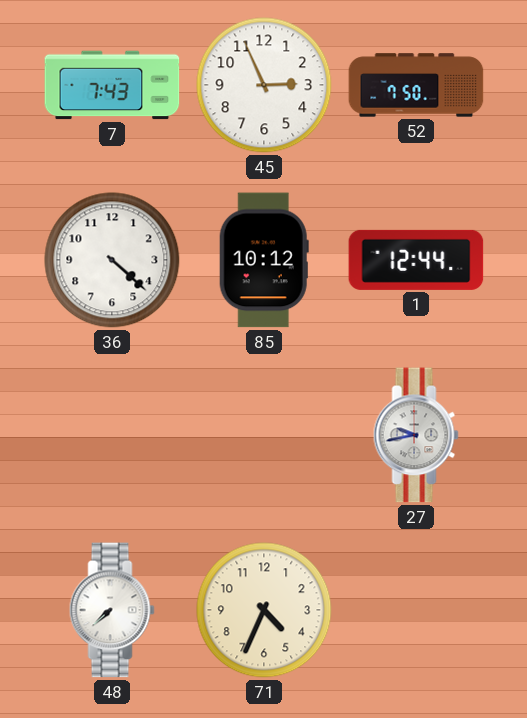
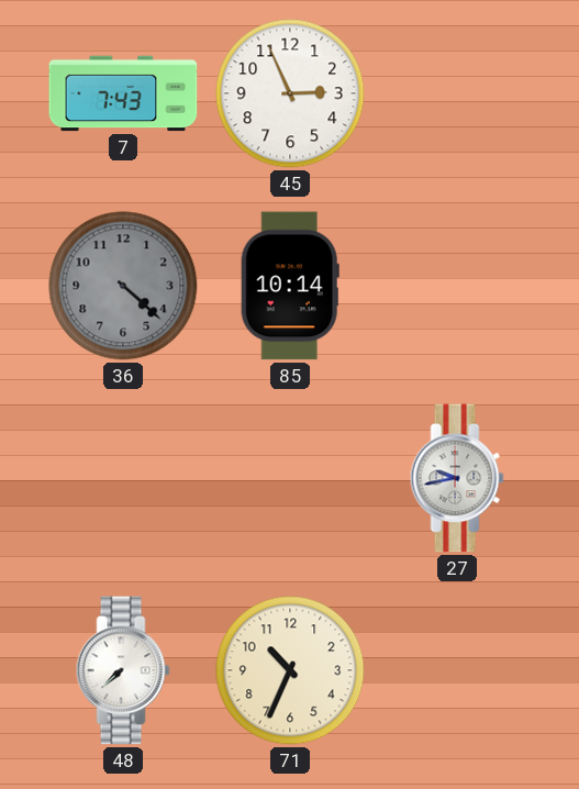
52: 7:50 -> none
36 dial: white -> grey
85: 10:12 -> 10:14
1: 12:44 -> none
71: 4:34 -> 10:34
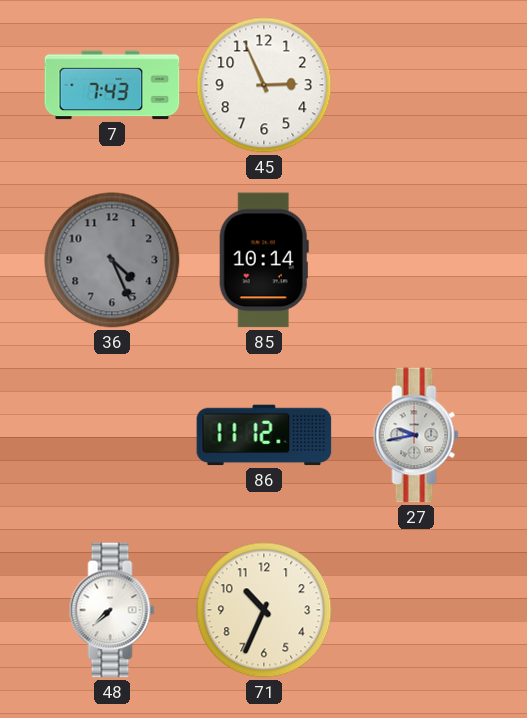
36: 4:22 -> 4:26
86: none -> 11:12
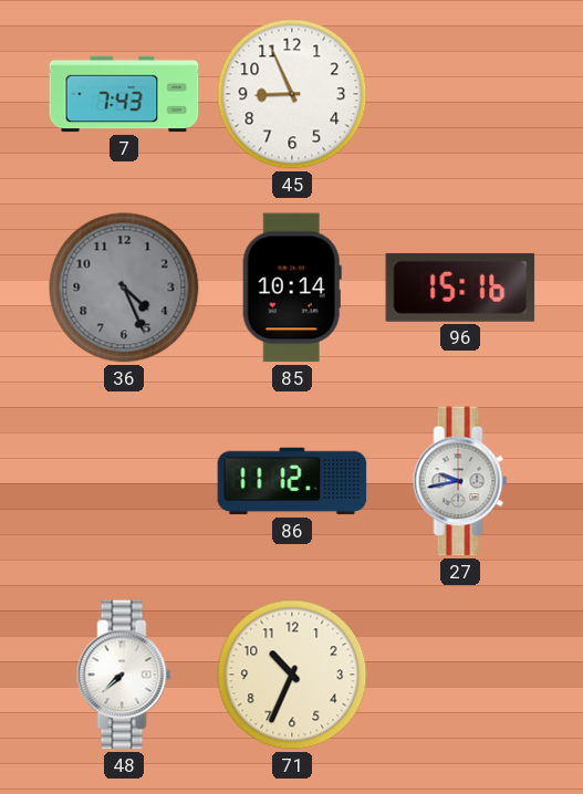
45: 2:56 -> 8:56
96: none -> 15:16
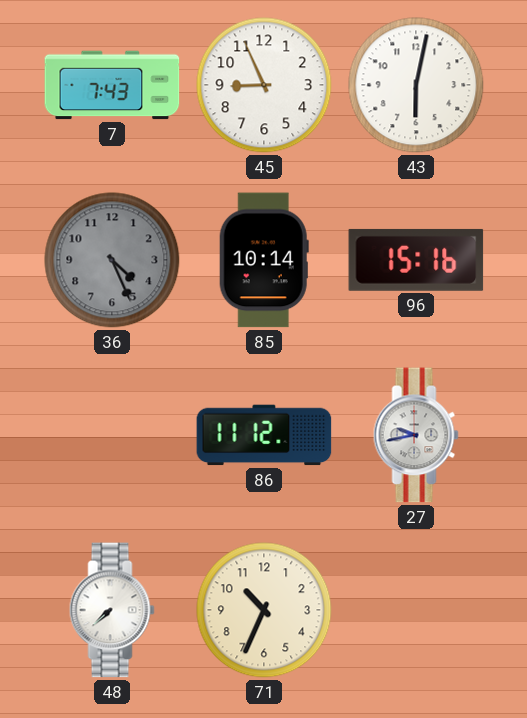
43: none -> 6:02
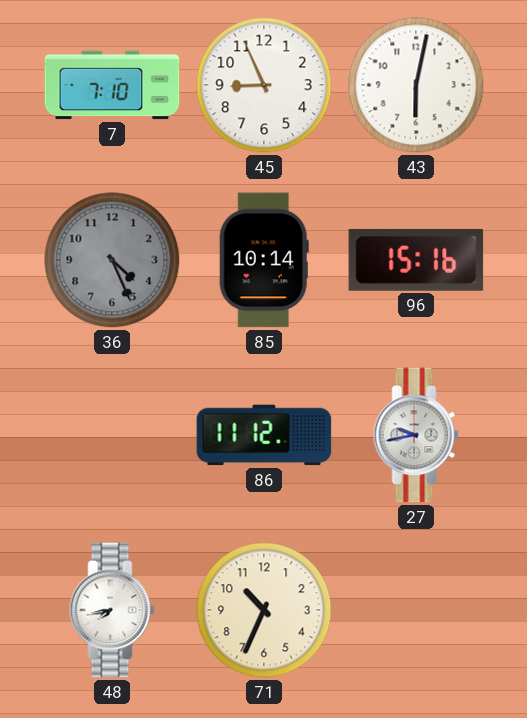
7: 7:43 -> 7:10
48: 7:38 -> 7:43
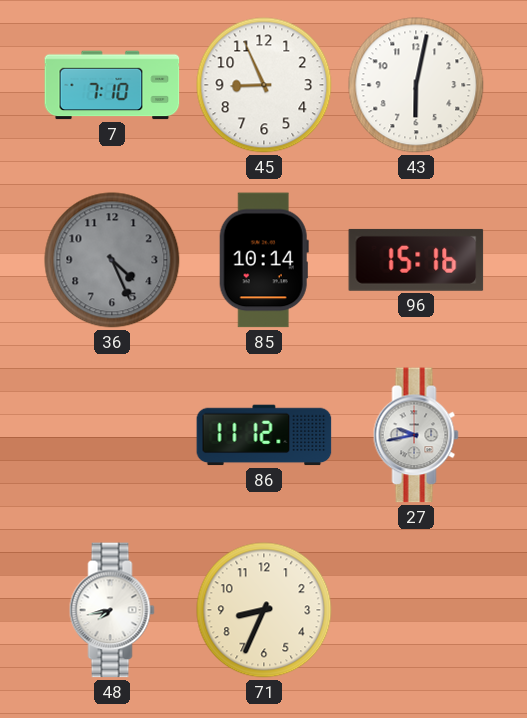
71: 10:34 -> 8:34
